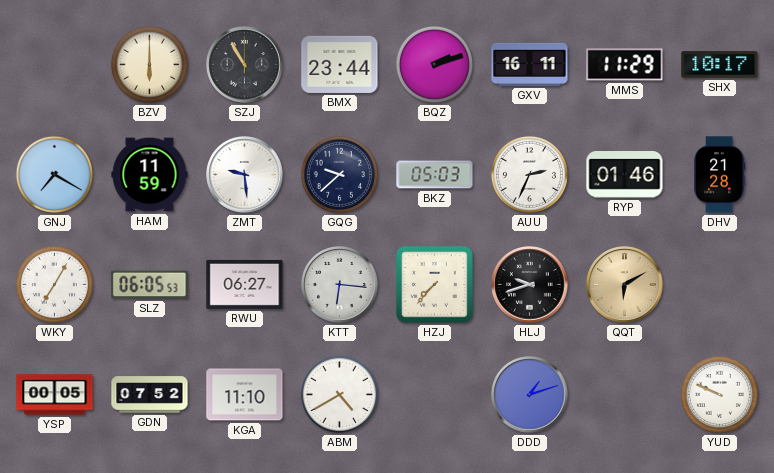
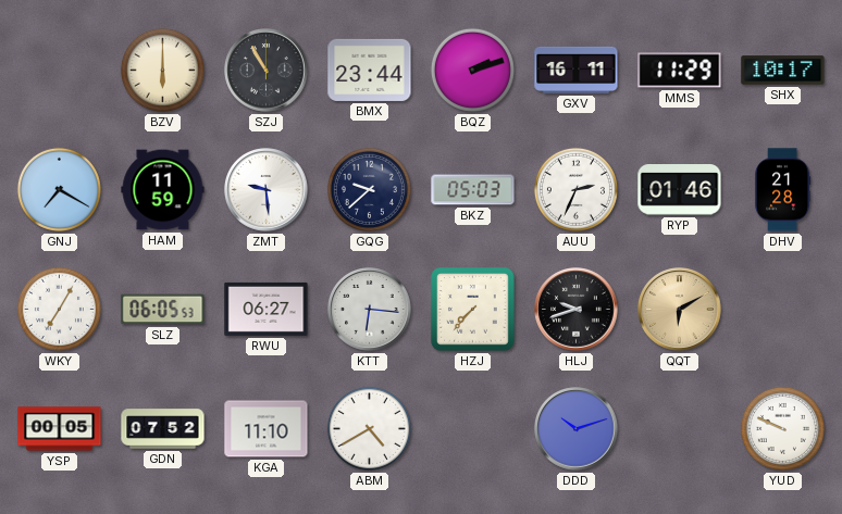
DDD: 1:12 -> 10:12
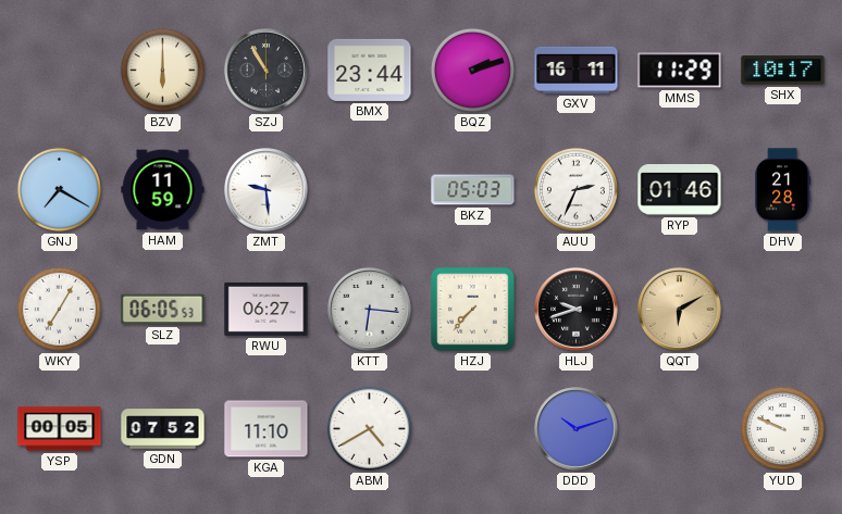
GQG: 9:38 -> none
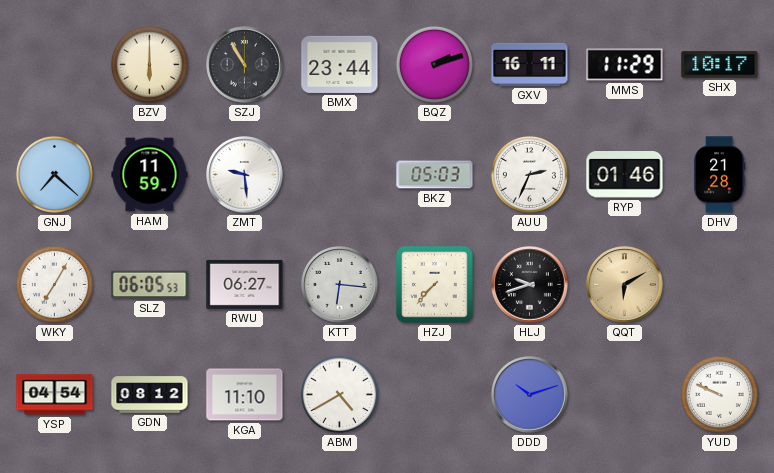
GNJ: 7:20 -> 7:22
YSP: 00:05 -> 04:54
GDN: 07:52 -> 08:12
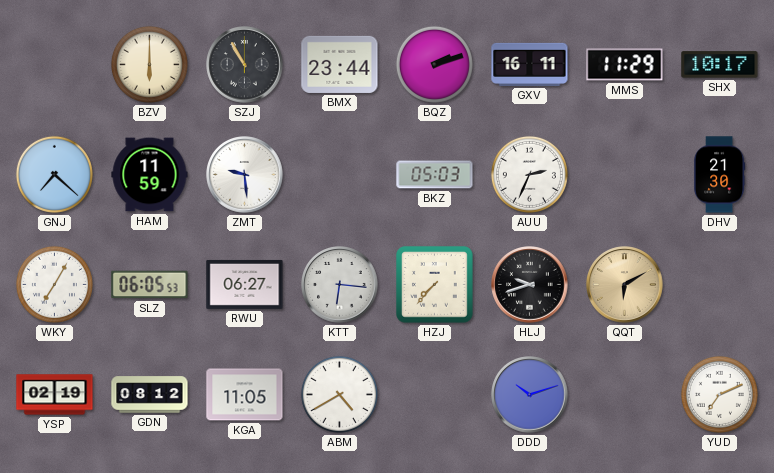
RYP: 01:46 -> none
DHV: 21:28 -> 21:30
YSP: 04:54 -> 02:19
KGA: 11:10 -> 11:05
YUD: 9:49 -> 7:11
